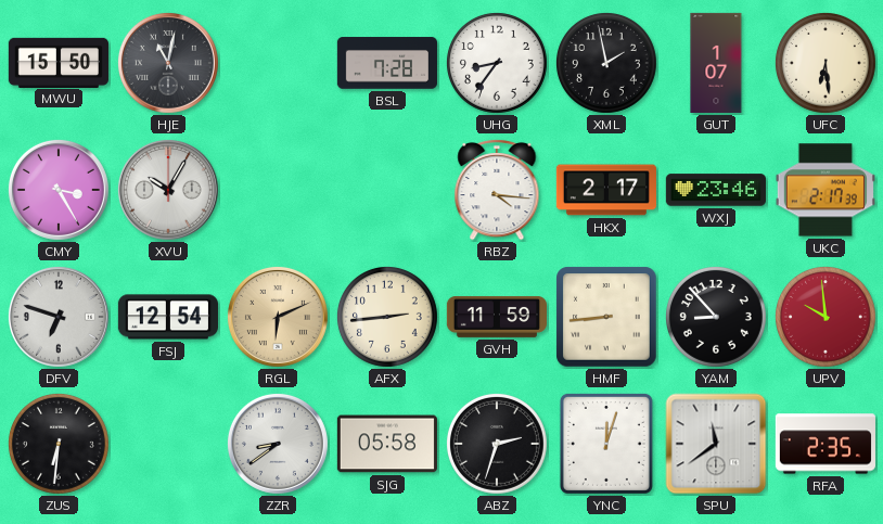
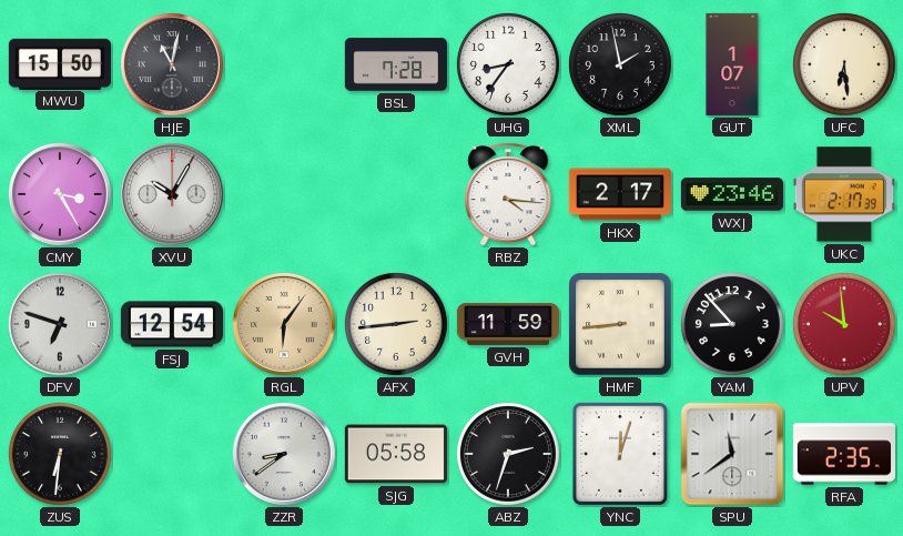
RGL: 6:11 -> 6:06
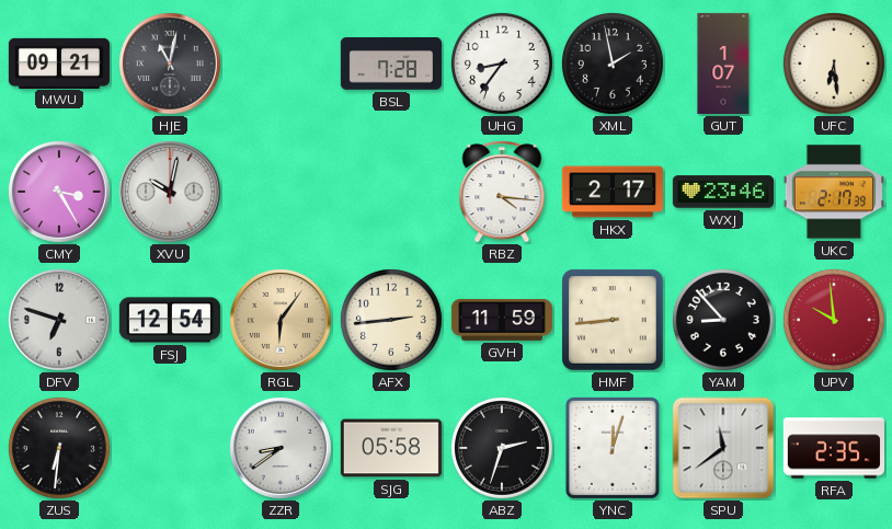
MWU: 15:50 -> 09:21
XVU: 10:05 -> 10:02
